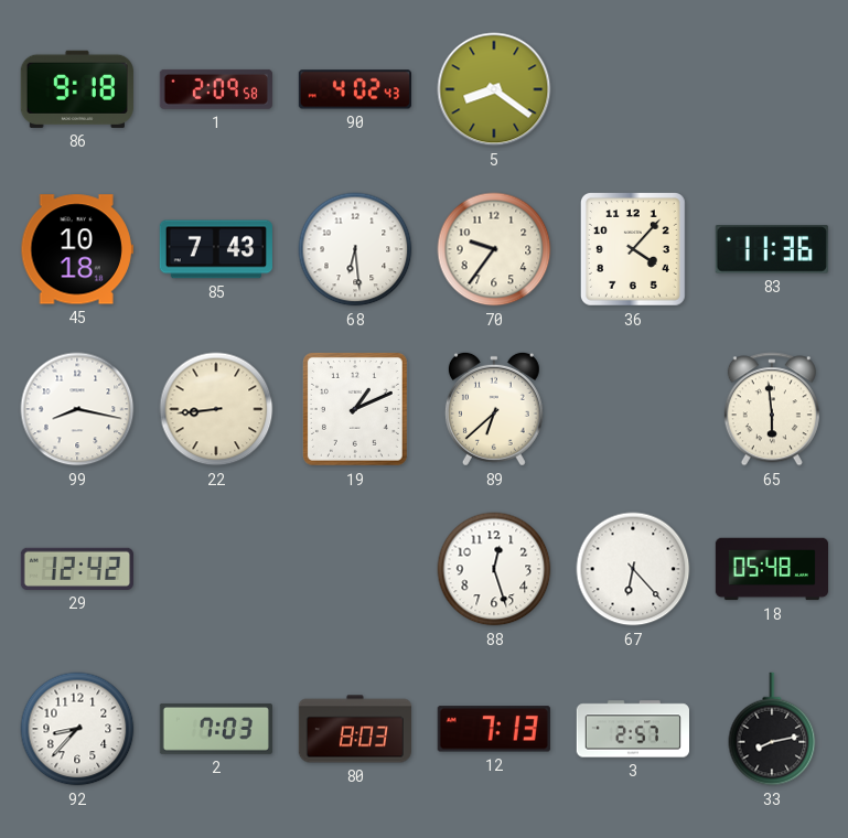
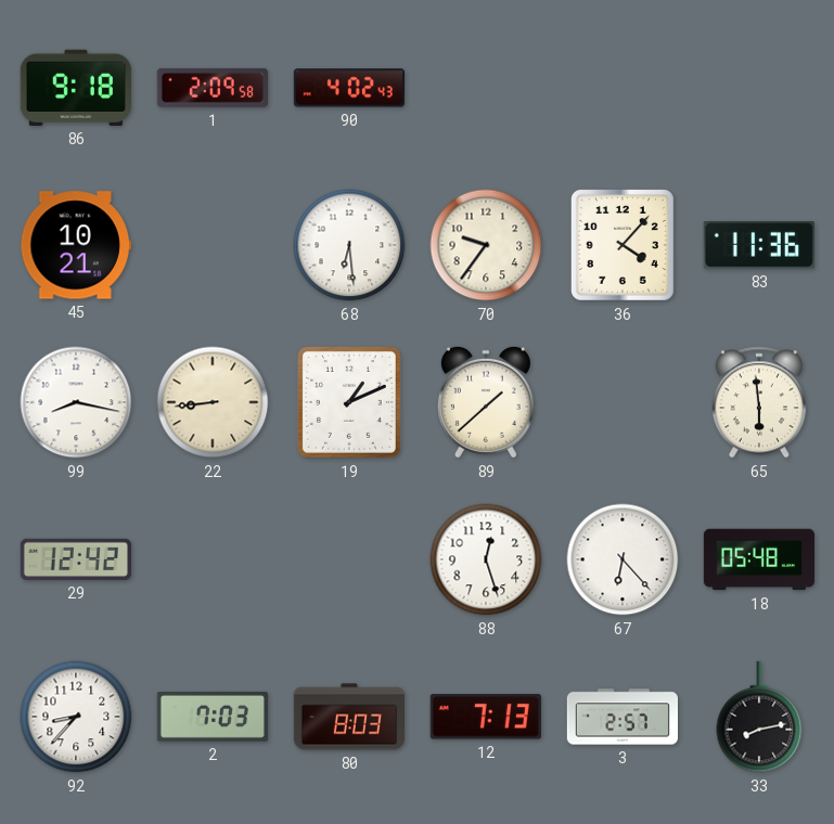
5: 8:21 -> none
45: 10:18 -> 10:21
85: 7:43 -> none
89: 6:38 -> 1:38
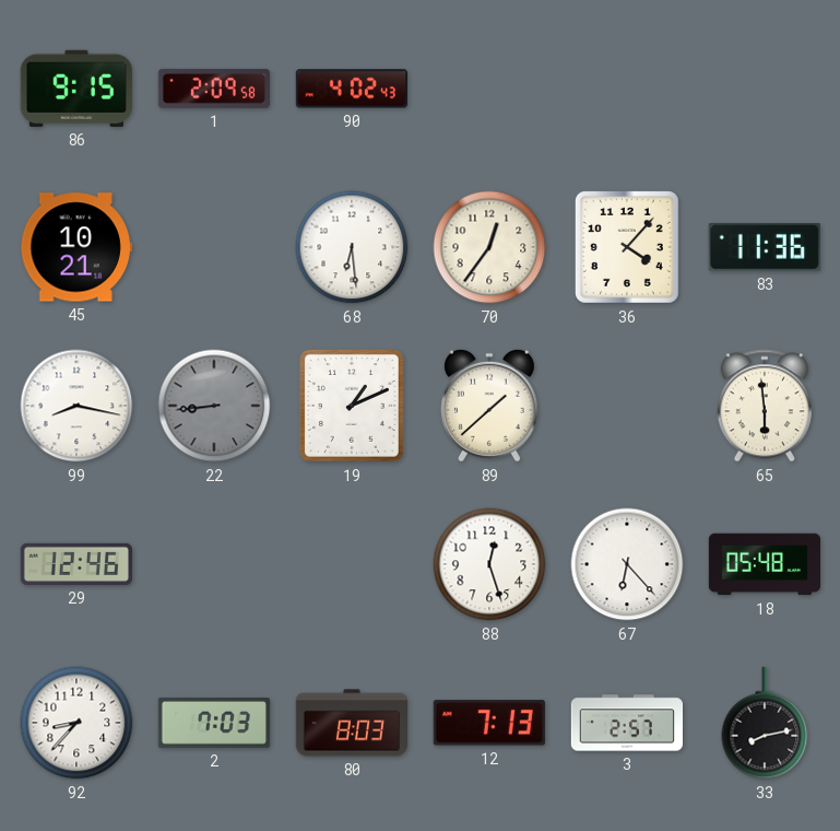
86: 9:18 -> 9:15
70: 9:36 -> 12:36
22 dial: cream -> grey
29: 12:42 -> 12:46
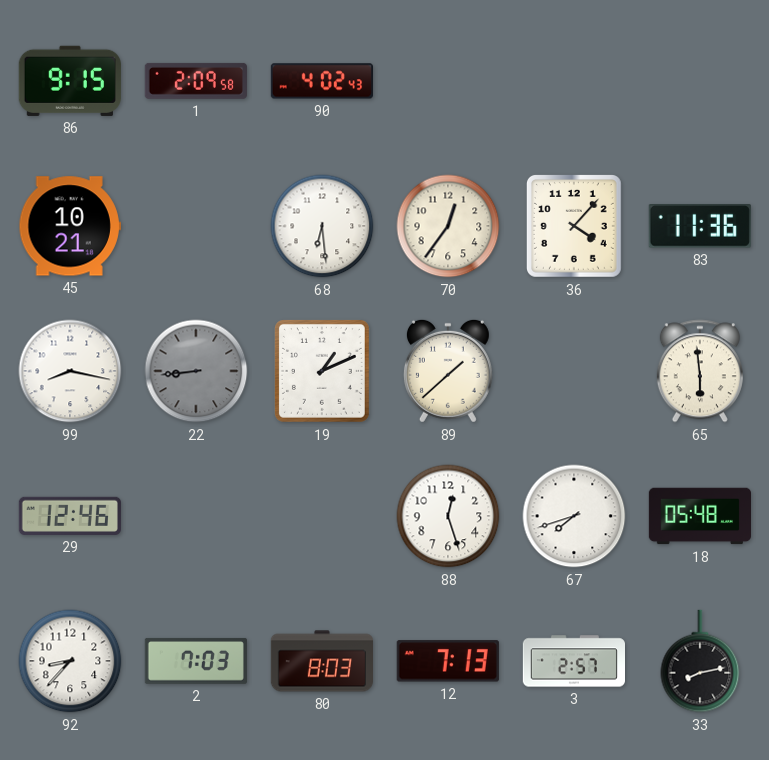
67: 6:23 -> 7:42
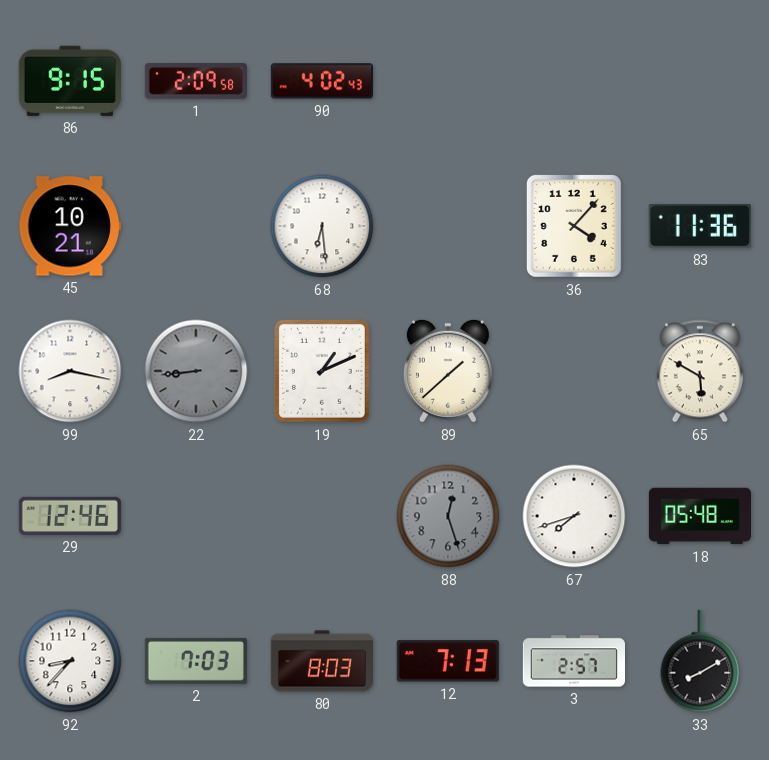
70: 12:36 -> none
65: 5:59 -> 5:50
88 dial: white -> grey
33: 8:13 -> 8:10
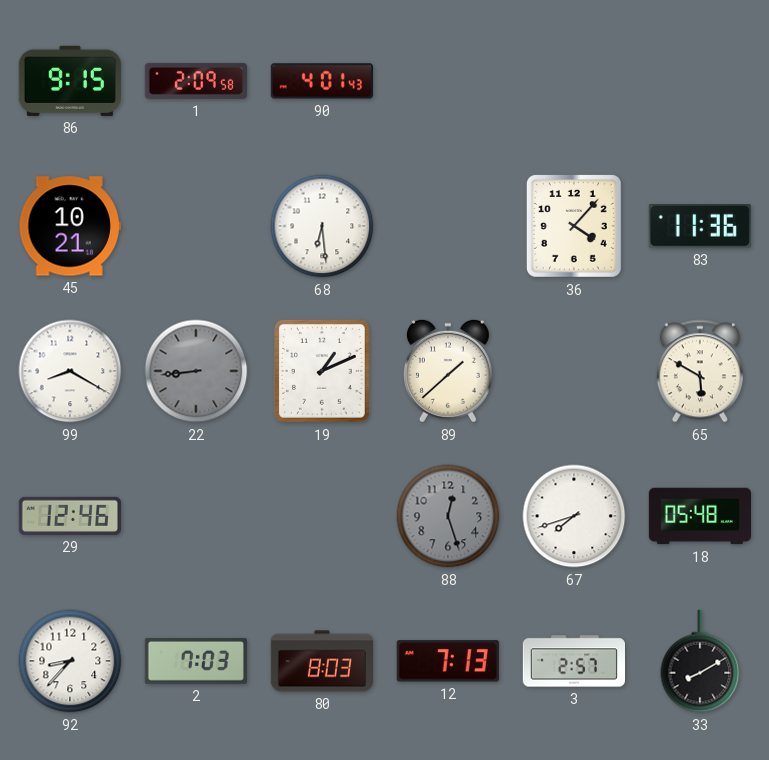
90: 4:02 -> 4:01
99: 8:17 -> 8:20
